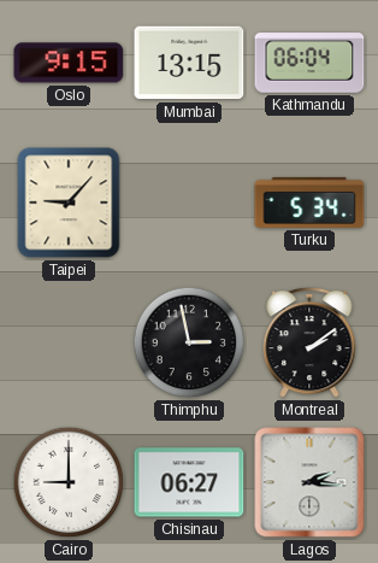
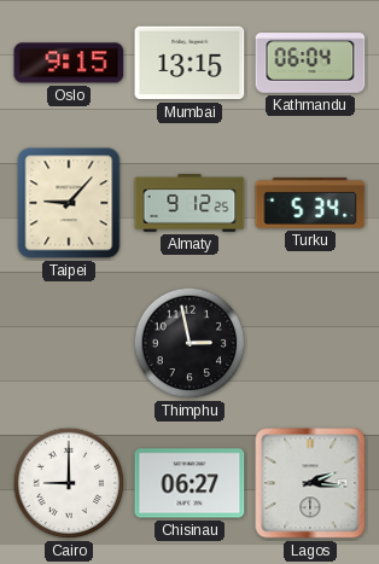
Almaty: none -> 9:12
Montreal: 2:09 -> none
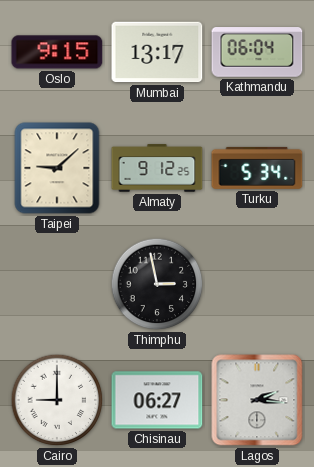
Mumbai: 13:15 -> 13:17
Taipei: 9:07 -> 9:08
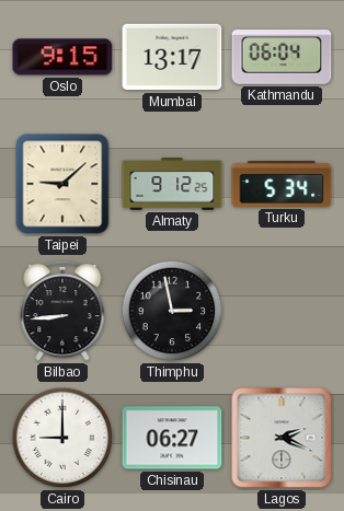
Bilbao: none -> 8:44
Lagos: 2:16 -> 2:19
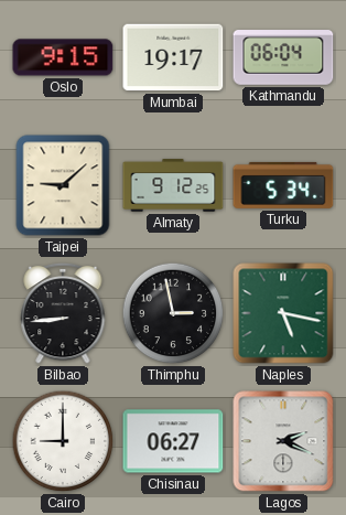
Mumbai: 13:17 -> 19:17
Naples: none -> 5:17
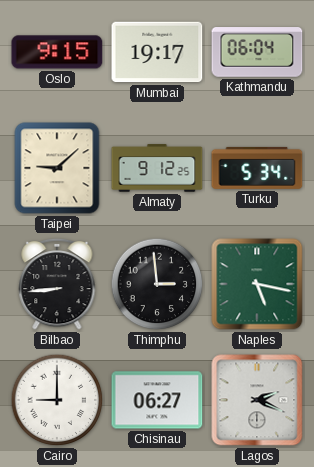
Thimphu: 2:58 -> 2:59
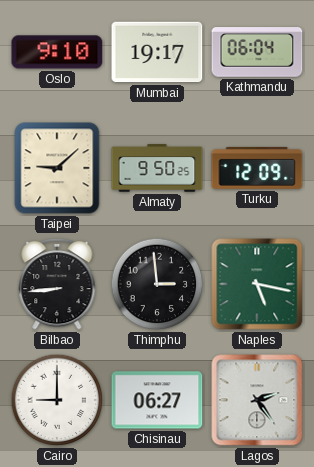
Oslo: 9:15 -> 9:10
Almaty: 9:12 -> 9:50
Turku: 5:34 -> 12:09
Lagos: 2:19 -> 2:24
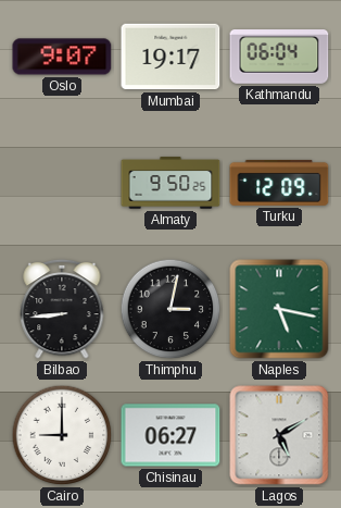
Oslo: 9:10 -> 9:07
Taipei: 9:08 -> none
Thimphu: 2:59 -> 3:02
Lagos: 2:24 -> 5:10
